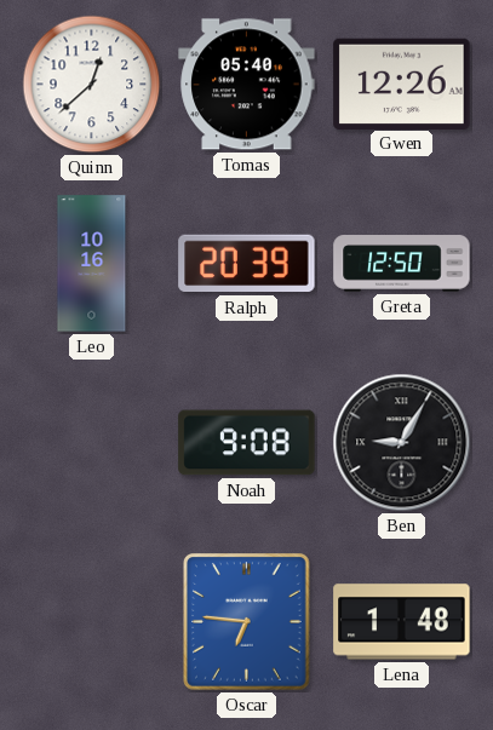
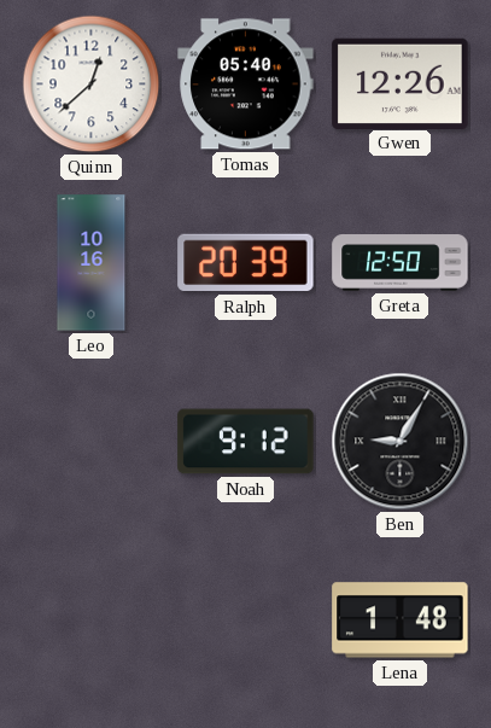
Noah: 9:08 -> 9:12
Oscar: 6:46 -> none
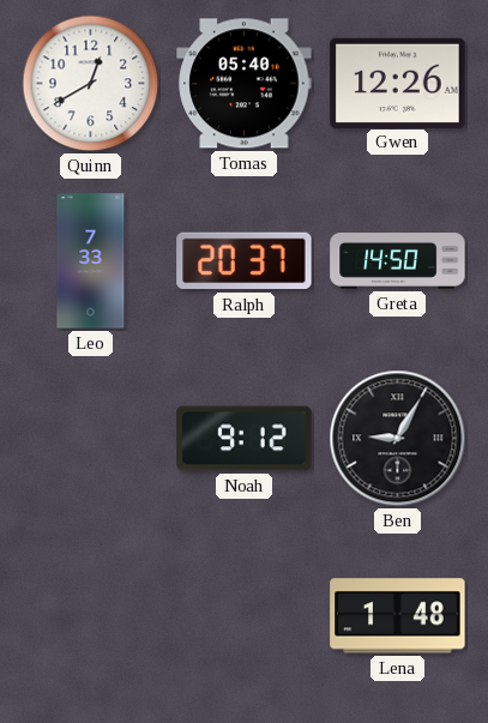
Quinn: 12:38 -> 12:40
Leo: 10:16 -> 7:33
Ralph: 20:39 -> 20:37
Greta: 12:50 -> 14:50
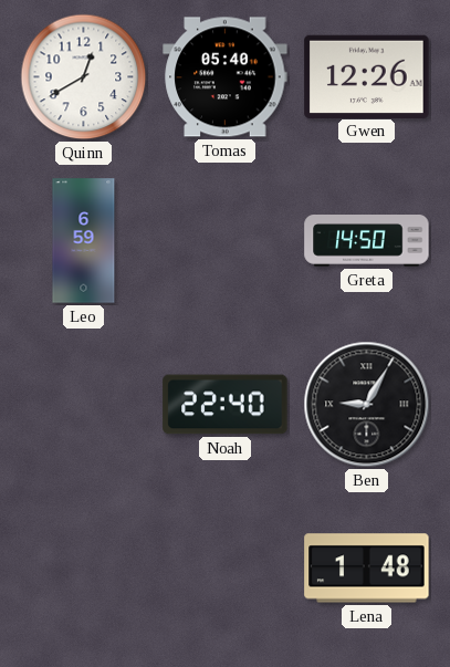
Leo: 7:33 -> 6:59
Ralph: 20:37 -> none
Noah: 9:12 -> 22:40
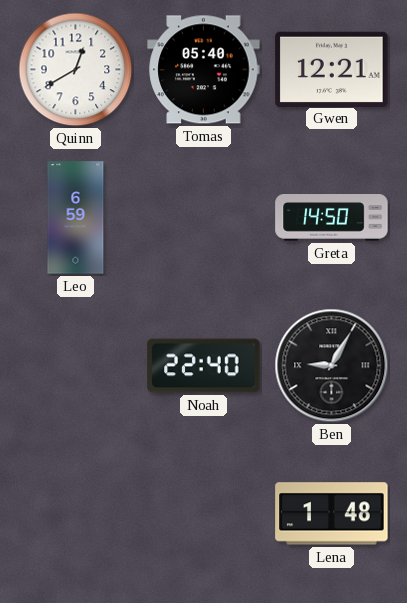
Gwen: 12:26 -> 12:21
